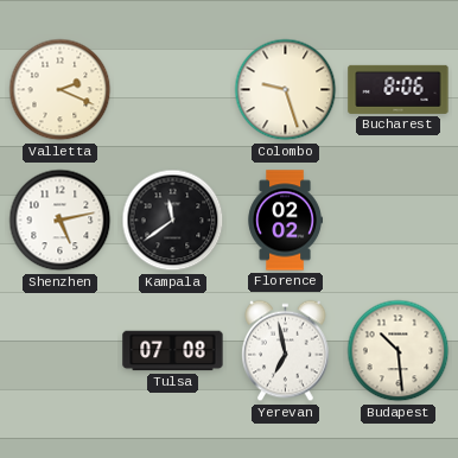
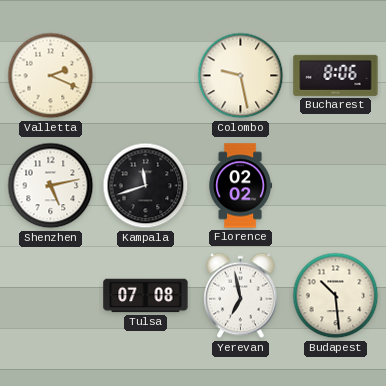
Colombo: 9:27 -> 9:28
Kampala: 11:39 -> 11:42
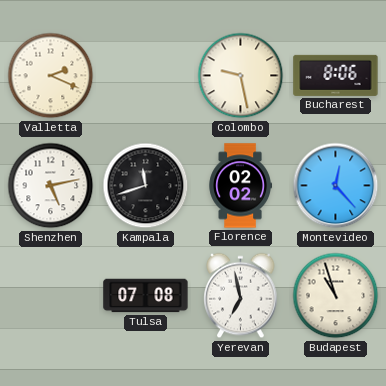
Montevideo: none -> 12:23
Budapest: 10:29 -> 10:57
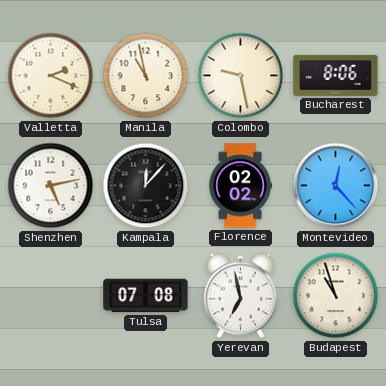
Manila: none -> 10:58
Kampala: 11:42 -> 12:07
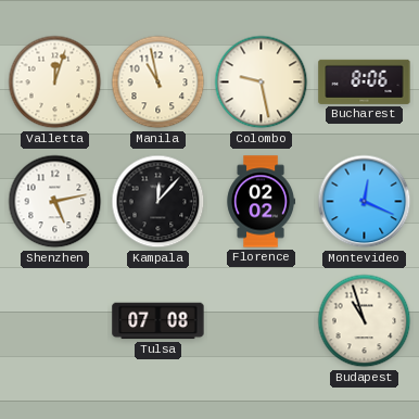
Valletta: 2:19 -> 12:03
Montevideo: 12:23 -> 12:19
Yerevan: 6:58 -> none
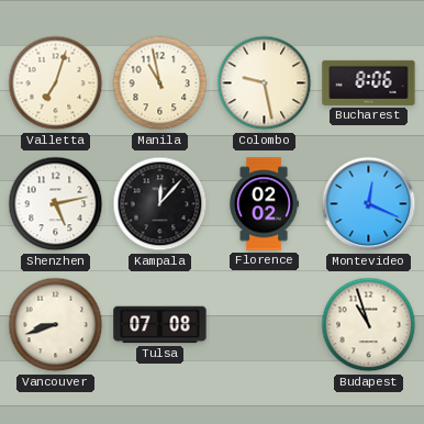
Valletta: 12:03 -> 7:03
Vancouver: none -> 8:42
